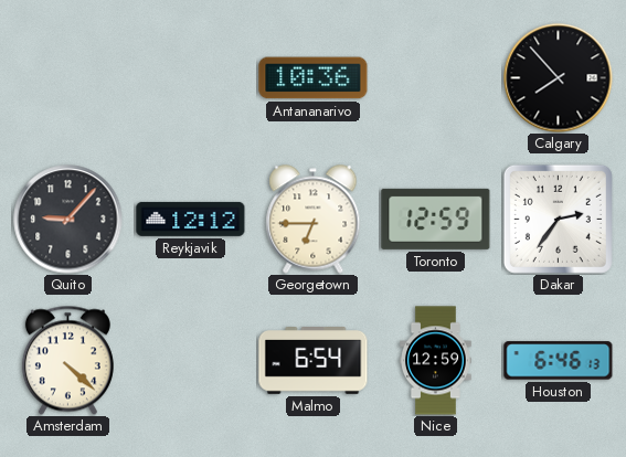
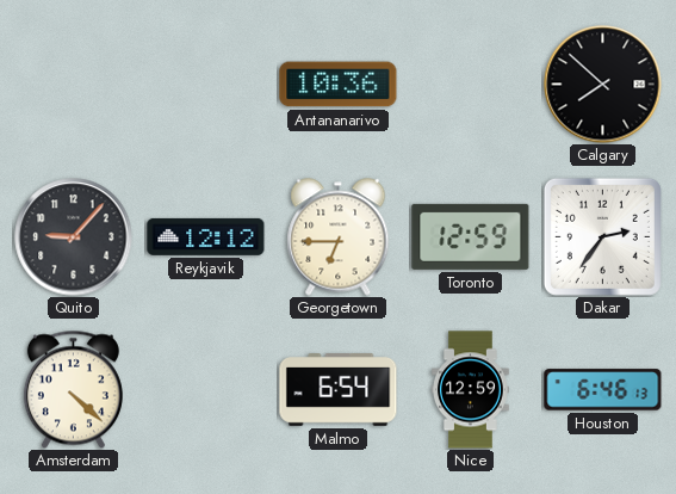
Calgary: 7:53 -> 7:52
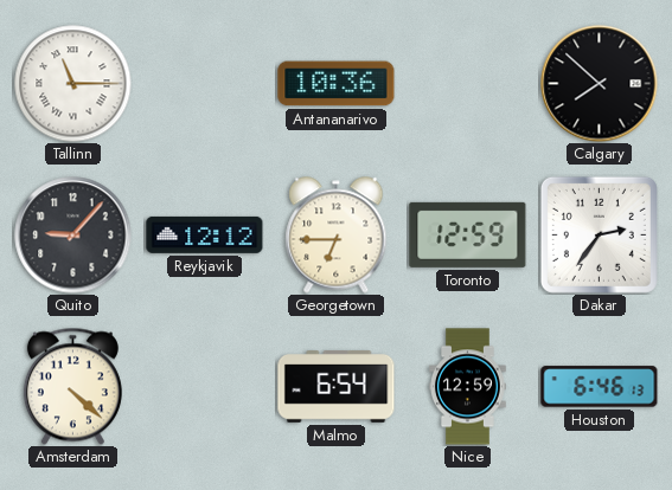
Tallinn: none -> 11:15
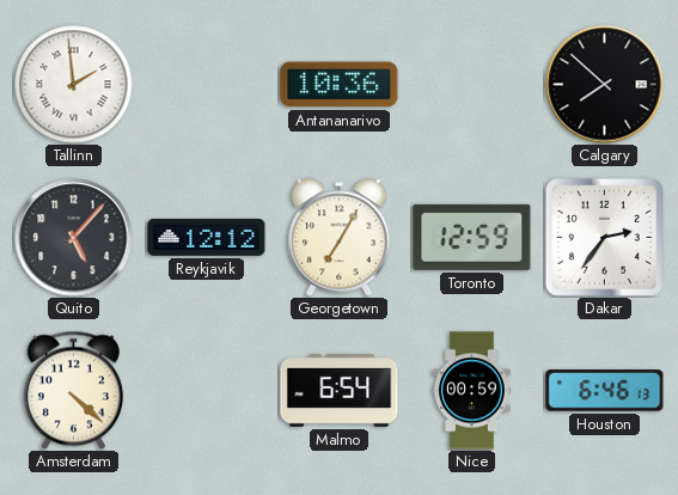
Tallinn: 11:15 -> 1:59
Quito: 9:07 -> 5:07
Georgetown: 6:45 -> 7:05
Nice: 12:59 -> 00:59
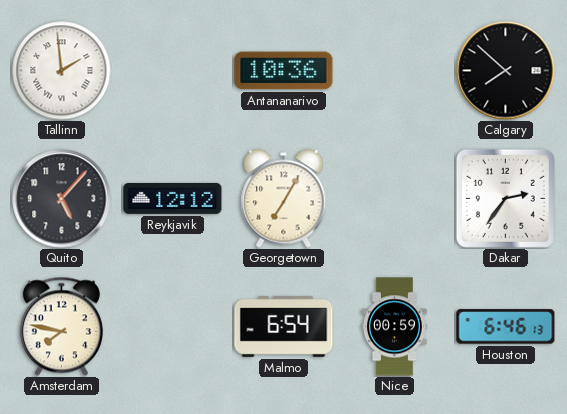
Toronto: 12:59 -> none
Amsterdam: 4:22 -> 7:47
